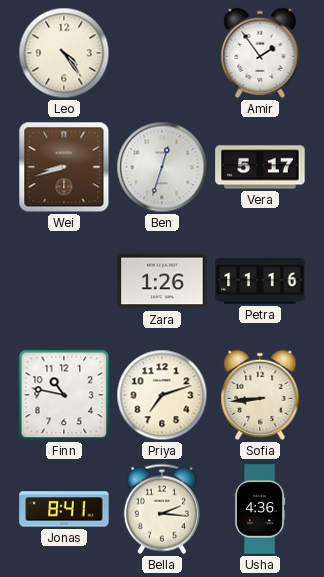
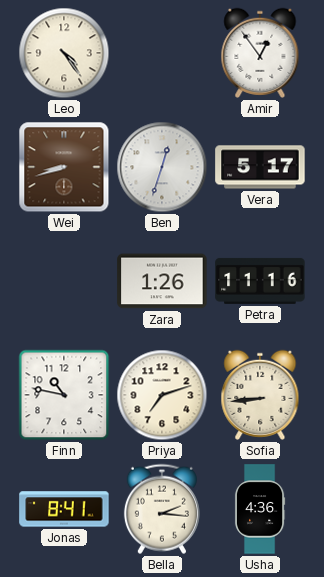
Amir: 1:54 -> 12:54
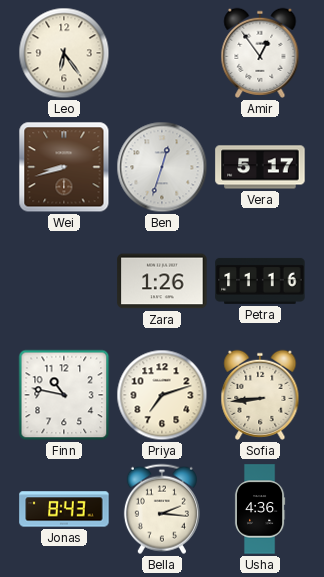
Leo: 4:24 -> 6:24
Jonas: 8:41 -> 8:43
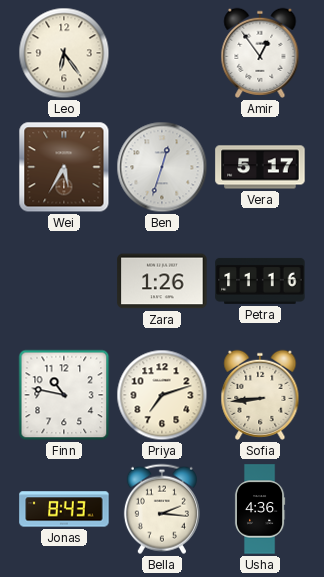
Wei: 8:42 -> 5:35
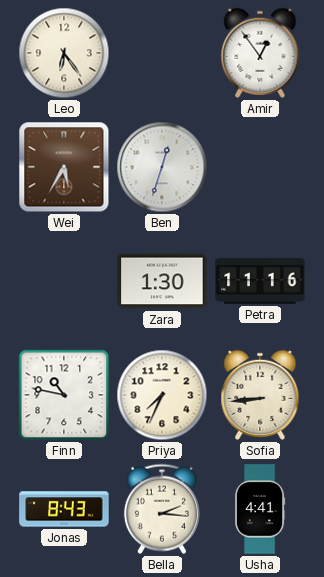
Vera: 5:17 -> none
Zara: 1:26 -> 1:30
Priya: 7:12 -> 7:34
Usha: 4:36 -> 4:41
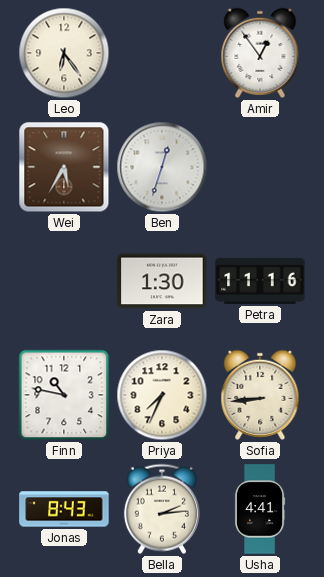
Bella: 2:16 -> 2:14
